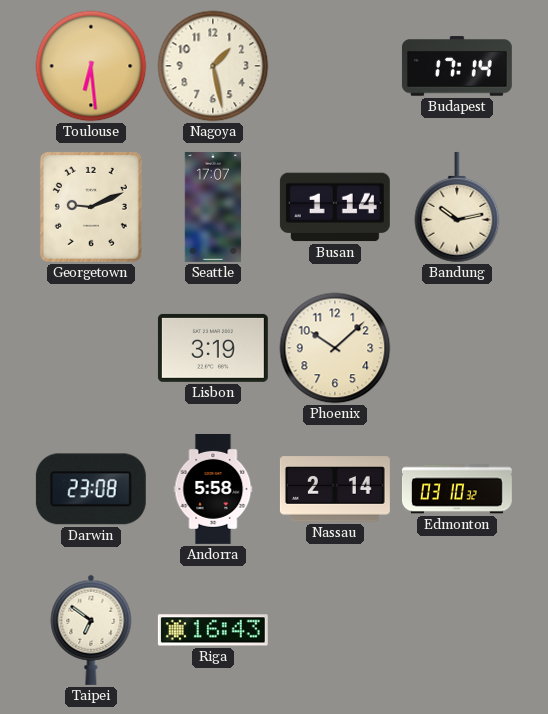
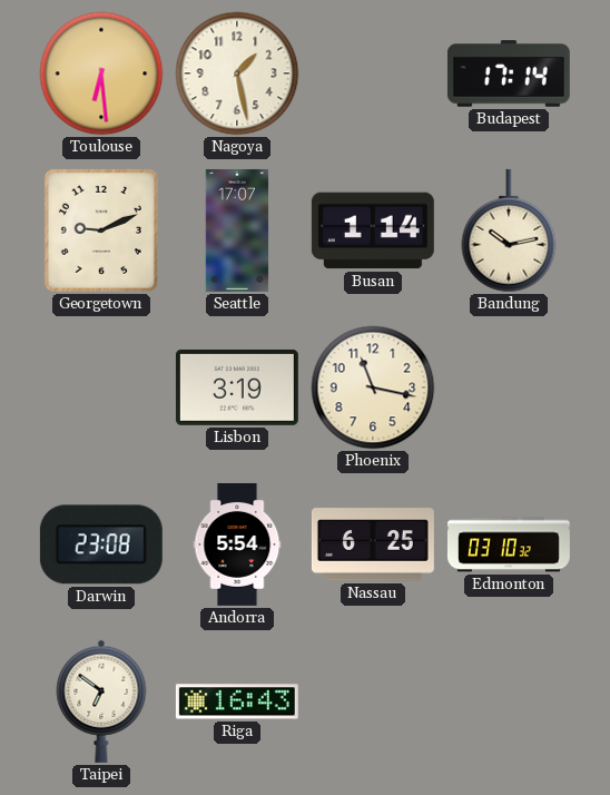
Phoenix: 10:08 -> 11:17
Andorra: 5:58 -> 5:54
Nassau: 2:14 -> 6:25
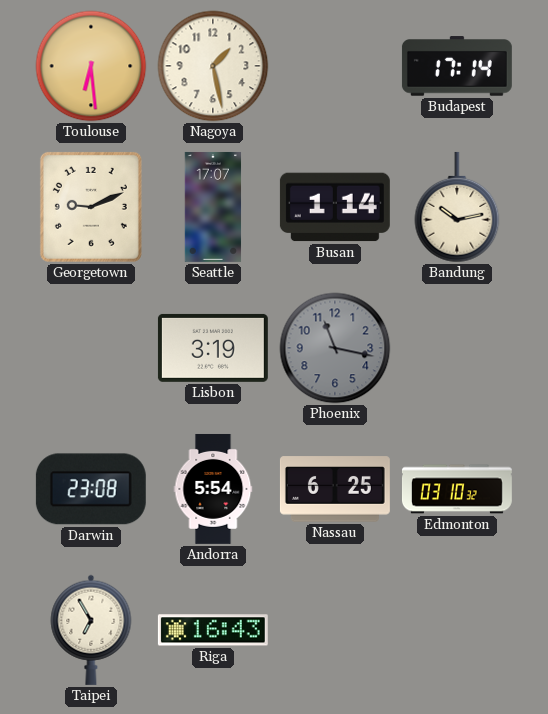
Phoenix dial: cream -> grey
Taipei: 6:51 -> 6:55
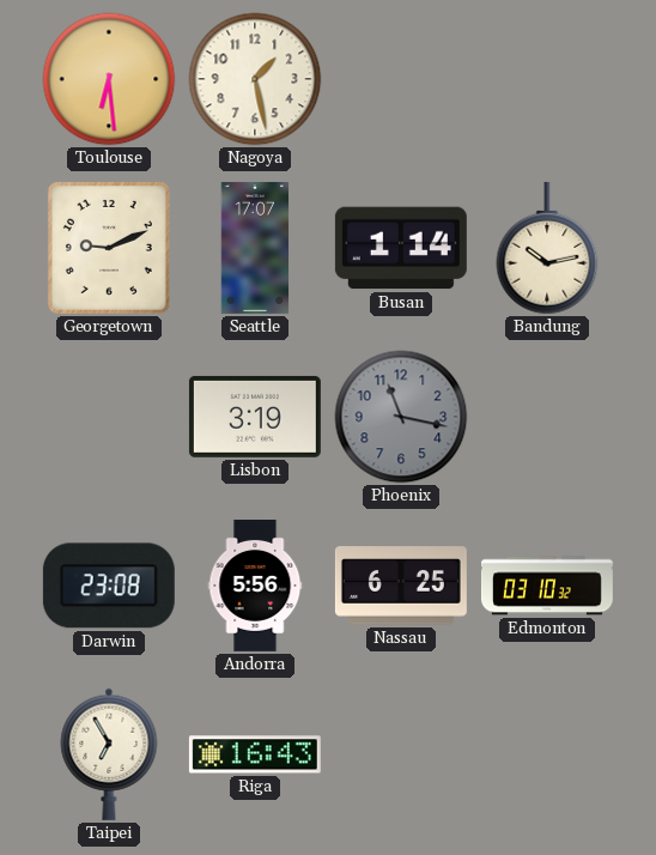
Budapest: 17:14 -> none
Andorra: 5:54 -> 5:56
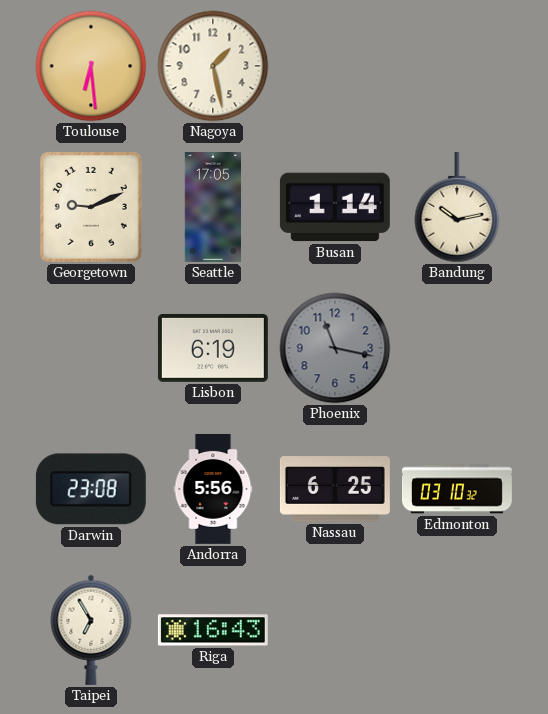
Seattle: 17:07 -> 17:05
Lisbon: 3:19 -> 6:19
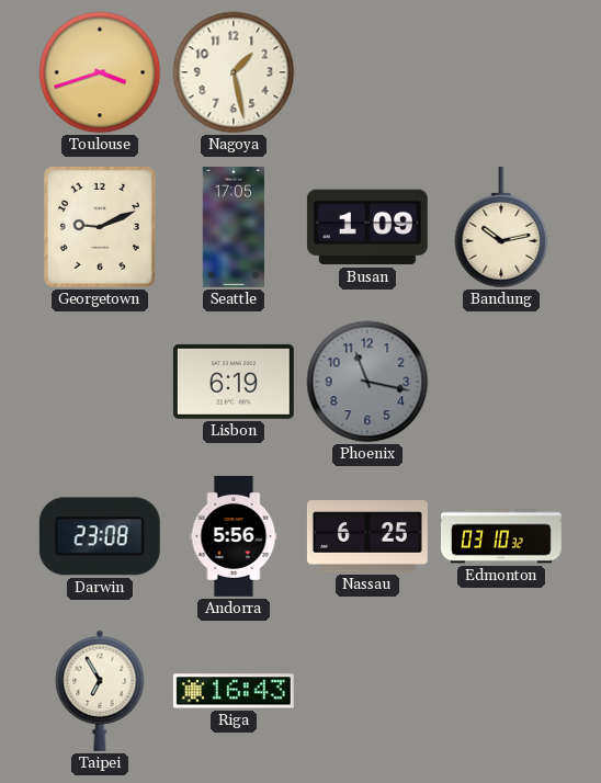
Toulouse: 6:29 -> 3:42
Busan: 1:14 -> 1:09
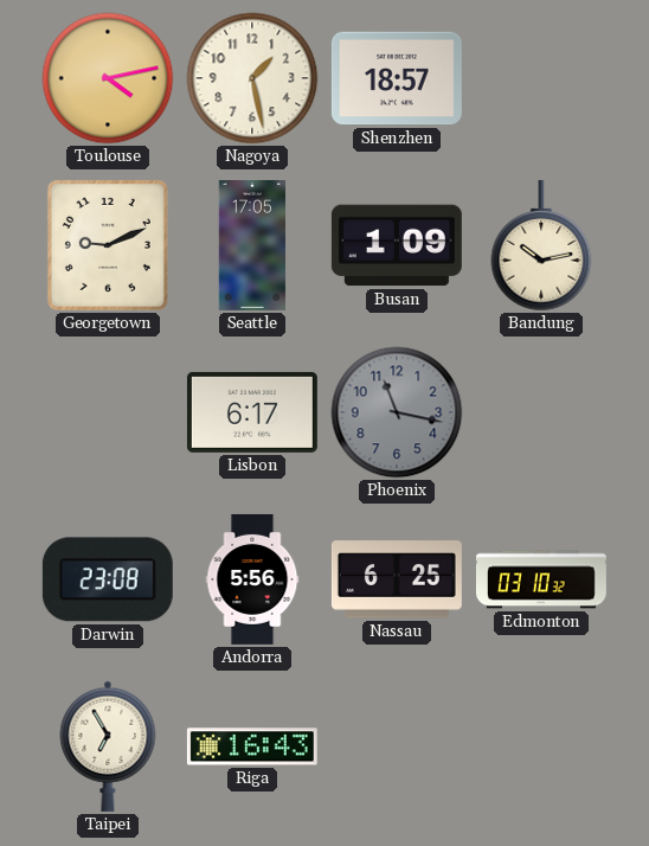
Toulouse: 3:42 -> 4:13
Shenzhen: none -> 18:57
Lisbon: 6:19 -> 6:17
